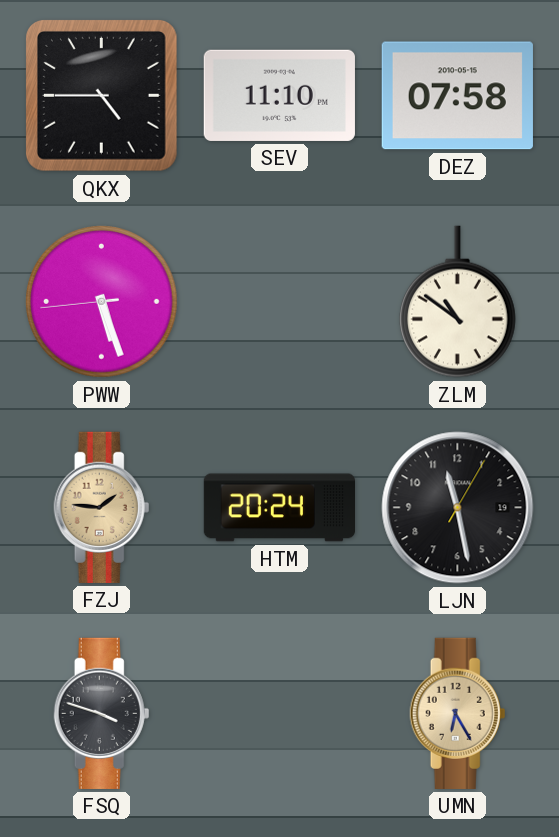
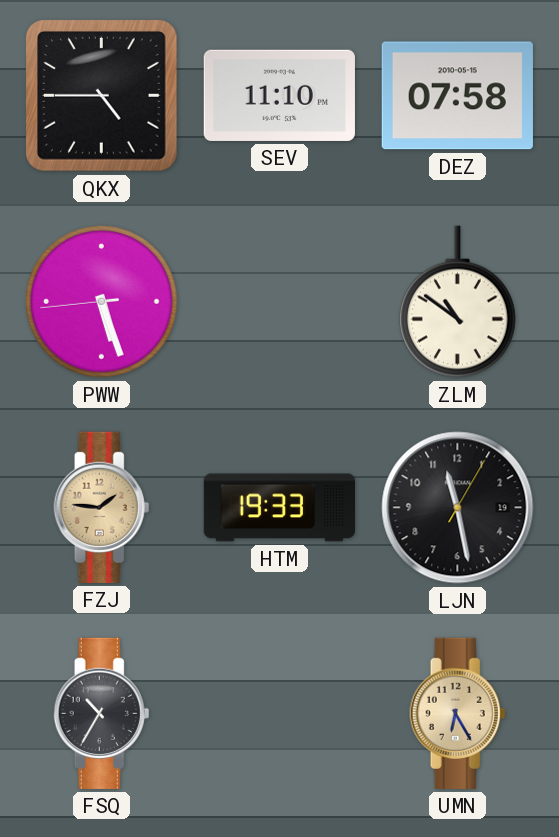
HTM: 20:24 -> 19:33
FSQ: 3:48 -> 10:35
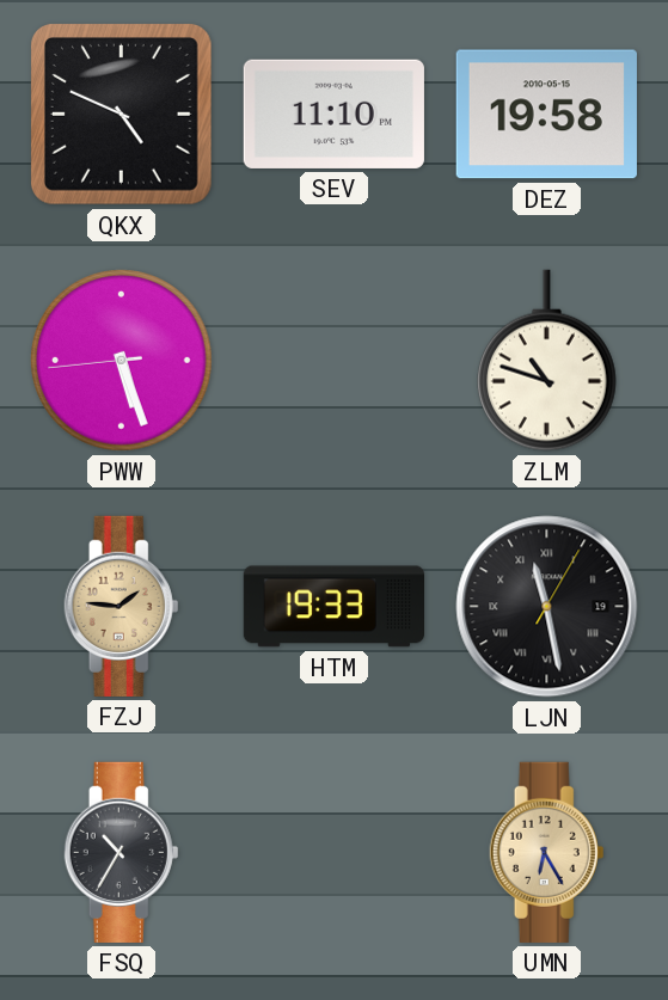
QKX: 4:45 -> 4:49
DEZ: 07:58 -> 19:58
ZLM: 10:51 -> 10:48
LJN numerals: Arabic -> Roman
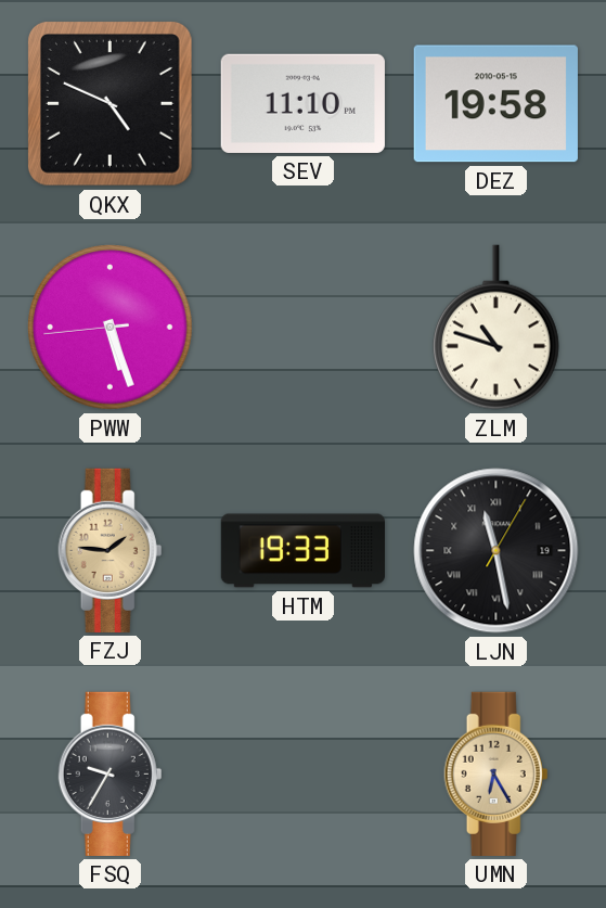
FSQ: 10:35 -> 9:35
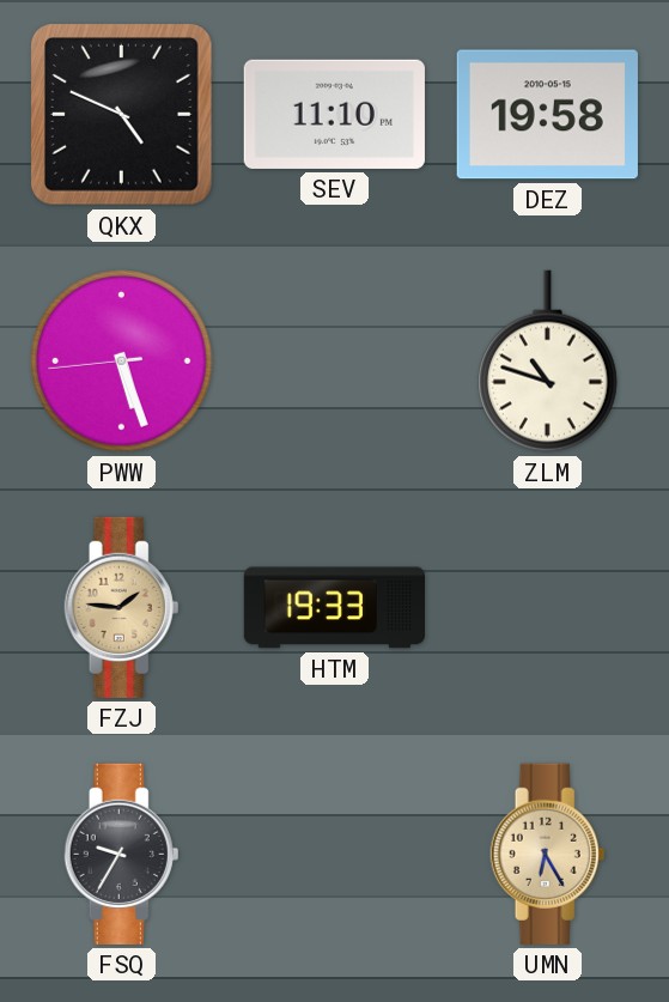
LJN: 11:28 -> none
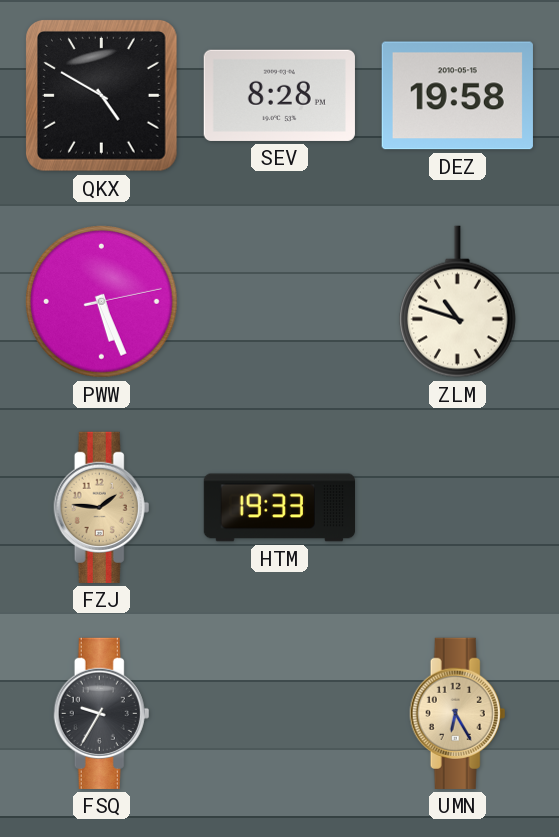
QKX: 4:49 -> 4:50
SEV: 11:10 -> 8:28
PWW: 5:26:44 -> 5:26:13
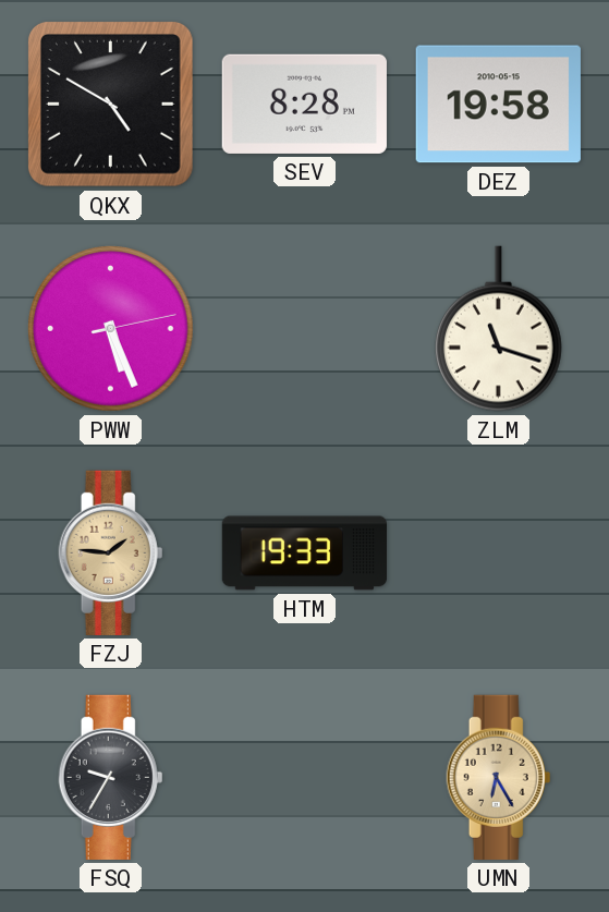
ZLM: 10:48 -> 11:18
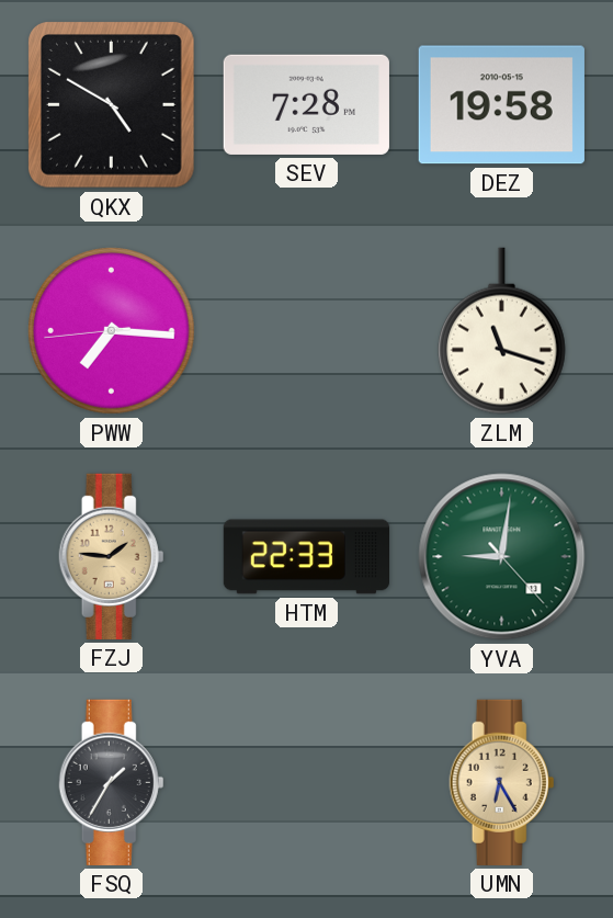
SEV: 8:28 -> 7:28
PWW: 5:26 -> 7:15
HTM: 19:33 -> 22:33
YVA: none -> 9:01
FSQ: 9:35 -> 1:35
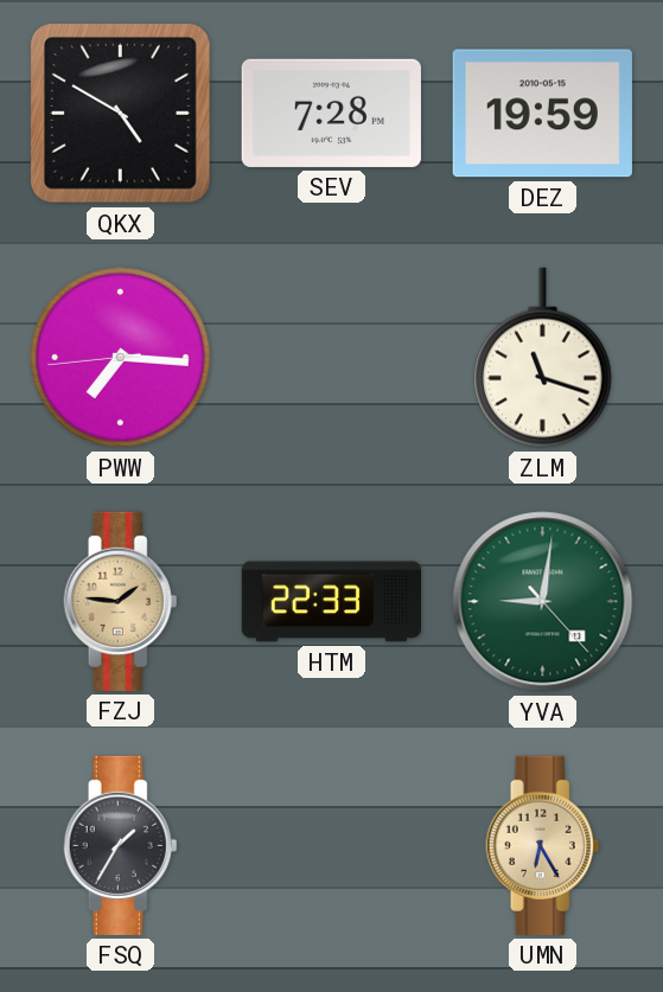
DEZ: 19:58 -> 19:59
